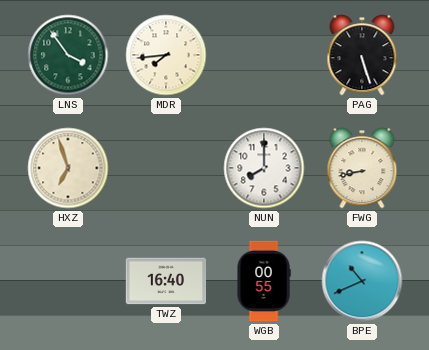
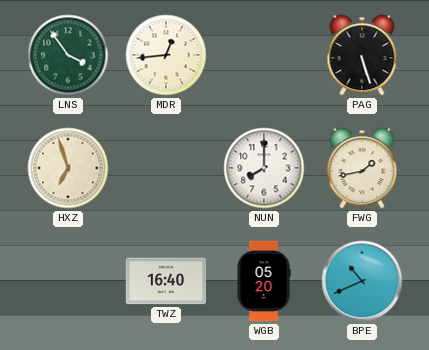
MDR: 7:44 -> 12:44
FWG: 8:43 -> 1:43
WGB: 00:55 -> 05:20
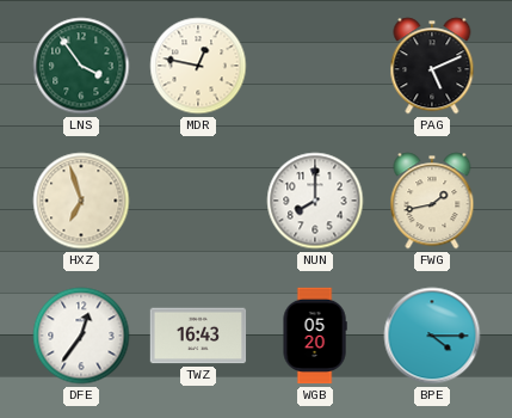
MDR: 12:44 -> 12:47
PAG: 5:27 -> 5:11
DFE: none -> 12:36
TWZ: 16:40 -> 16:43
BPE: 10:41 -> 4:15
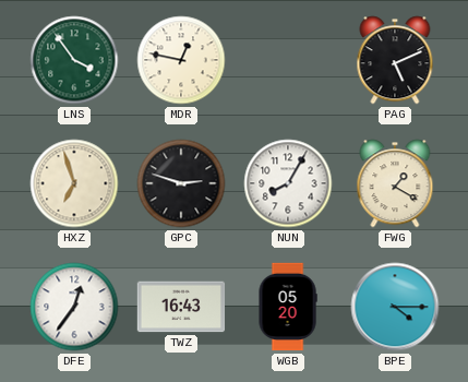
GPC: none -> 2:48
NUN: 8:00 -> 8:05
FWG: 1:43 -> 1:20
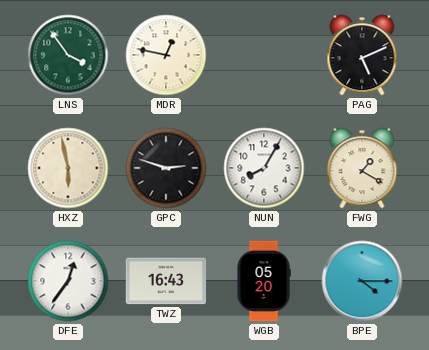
HXZ: 6:57 -> 5:58
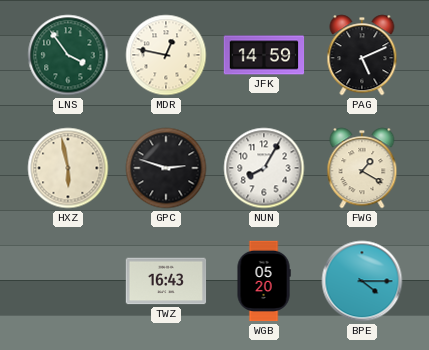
JFK: none -> 14:59
DFE: 12:36 -> none
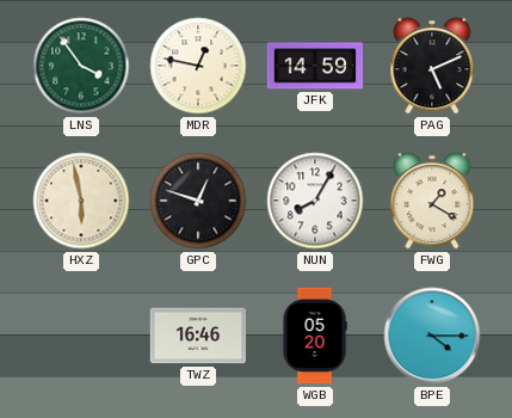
GPC: 2:48 -> 12:48
TWZ: 16:43 -> 16:46
